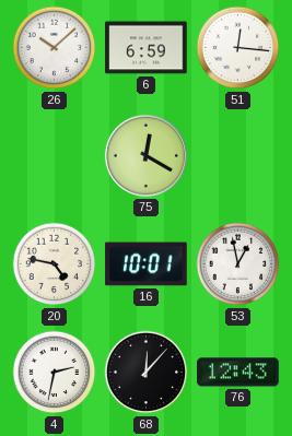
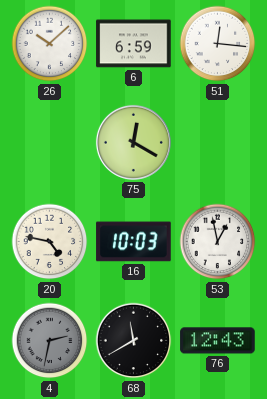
16: 10:01 -> 10:03
4 dial: white -> grey
68: 12:07 -> 11:40
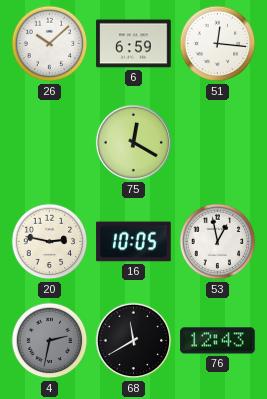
20: 4:47 -> 2:47
16: 10:03 -> 10:05
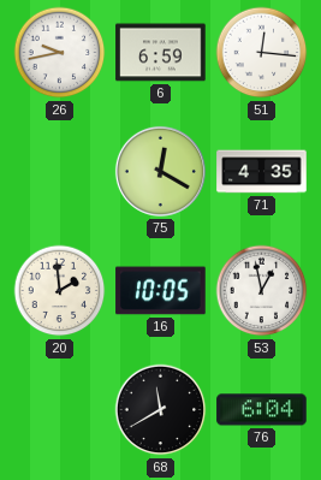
26: 10:08 -> 9:43
71: none -> 4:35
20: 2:47 -> 1:59
4: 2:32 -> none
76: 12:43 -> 6:04
